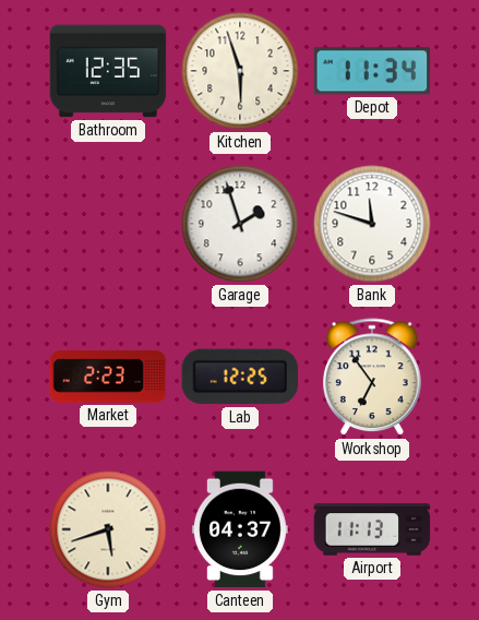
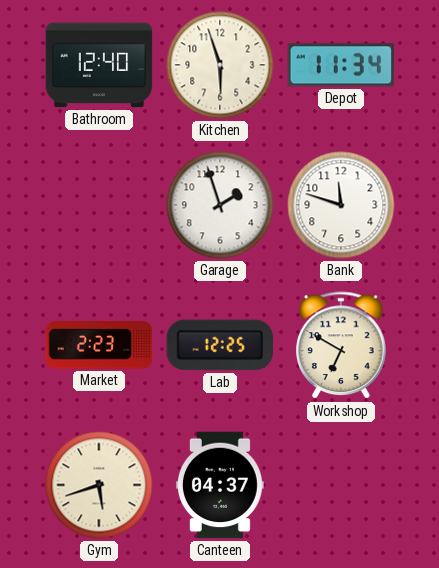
Bathroom: 12:35 -> 12:40
Workshop: 6:54 -> 6:50
Airport: 11:13 -> none
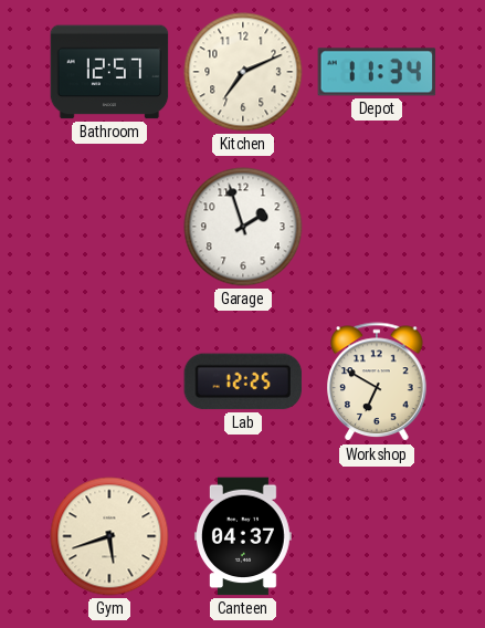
Bathroom: 12:40 -> 12:57
Kitchen: 5:57 -> 7:11
Bank: 11:48 -> none
Market: 2:23 -> none
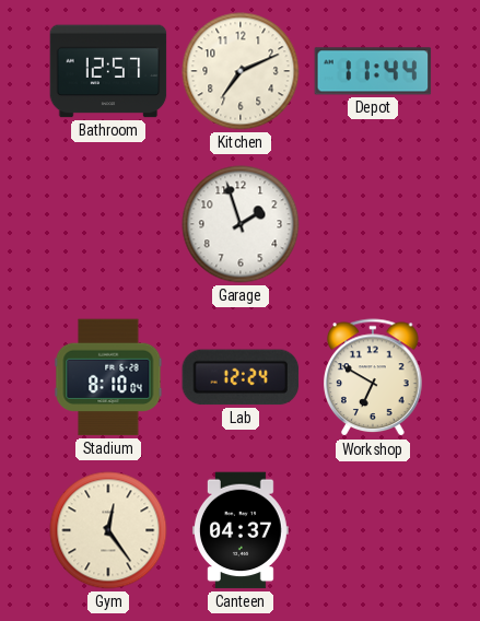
Depot: 11:34 -> 11:44
Stadium: none -> 8:10
Lab: 12:25 -> 12:24
Gym: 5:42 -> 12:24
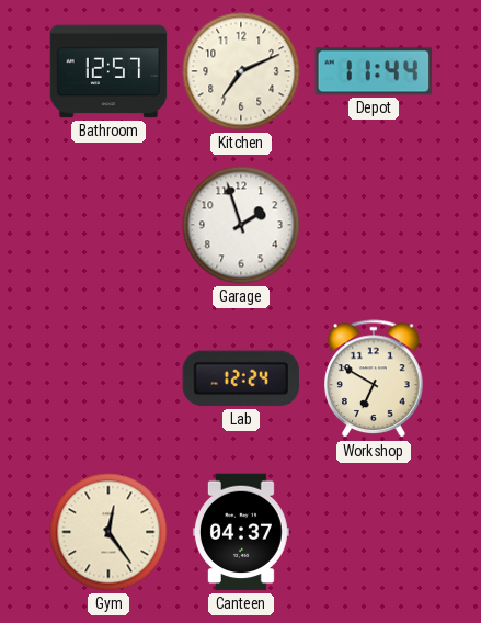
Stadium: 8:10 -> none
